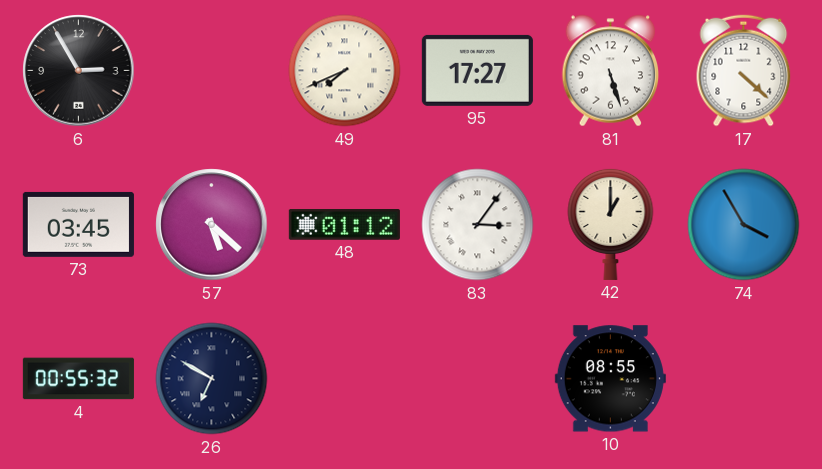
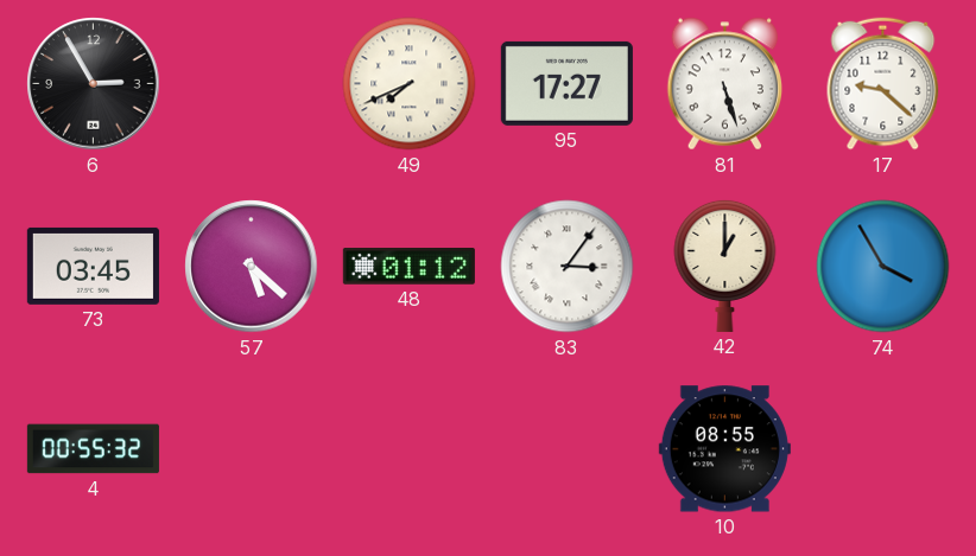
17: 4:22 -> 9:22
26: 6:50 -> none
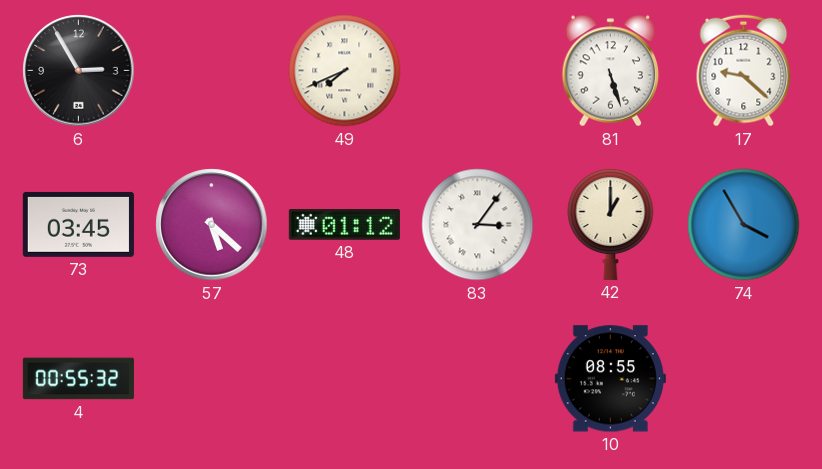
95: 17:27 -> none
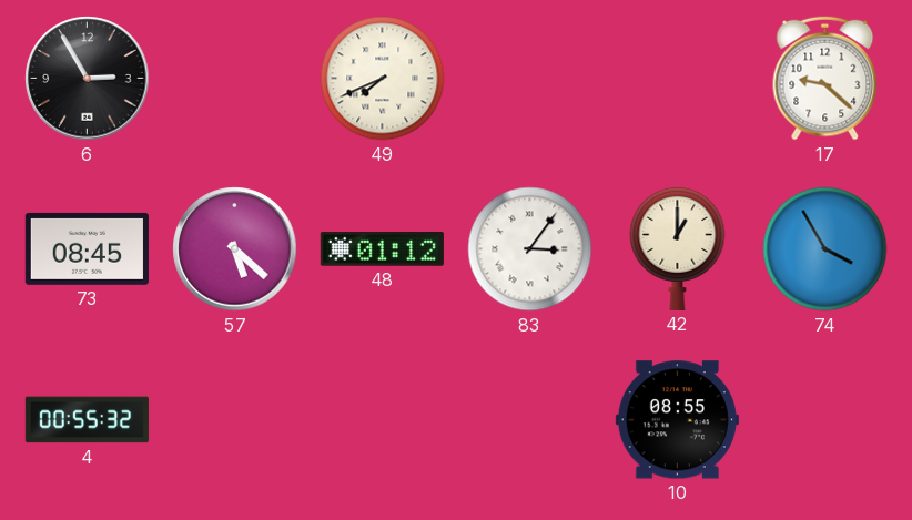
81: 5:27 -> none
73: 03:45 -> 08:45
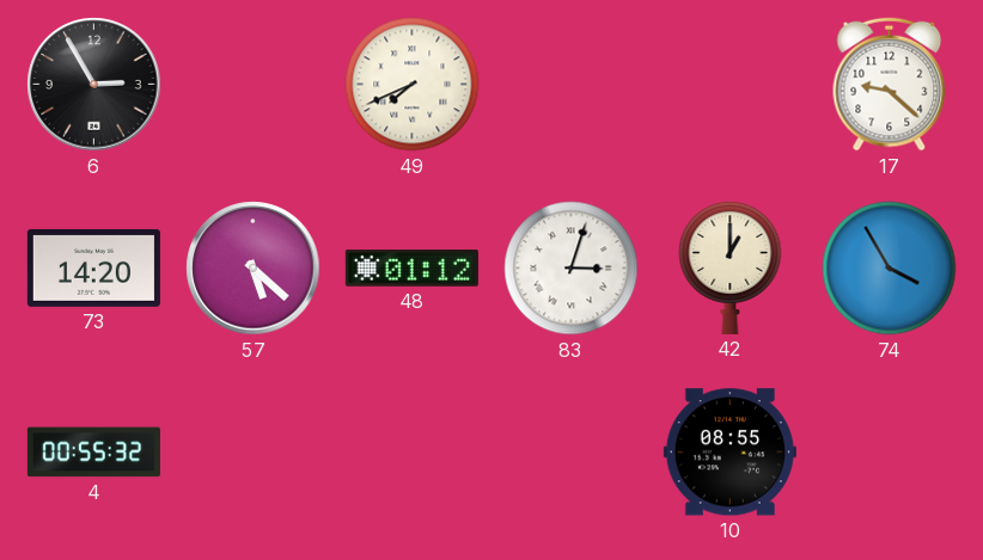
73: 08:45 -> 14:20
83: 3:06 -> 3:03
